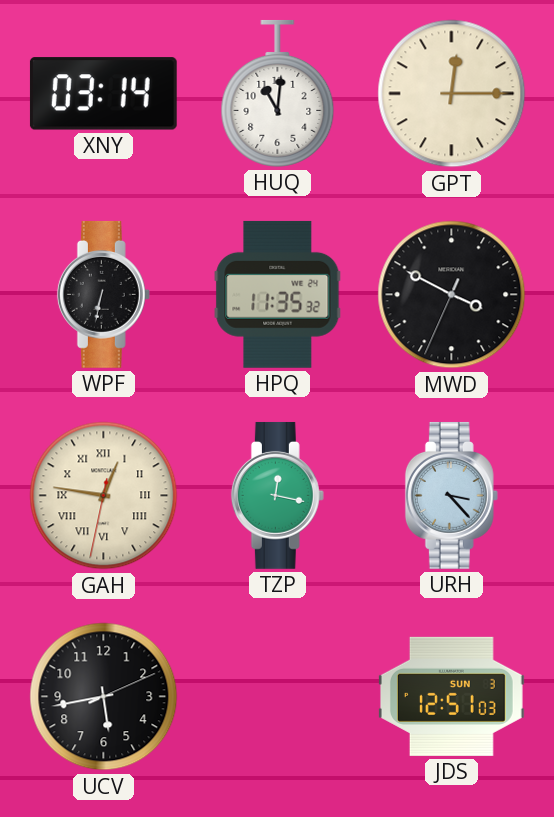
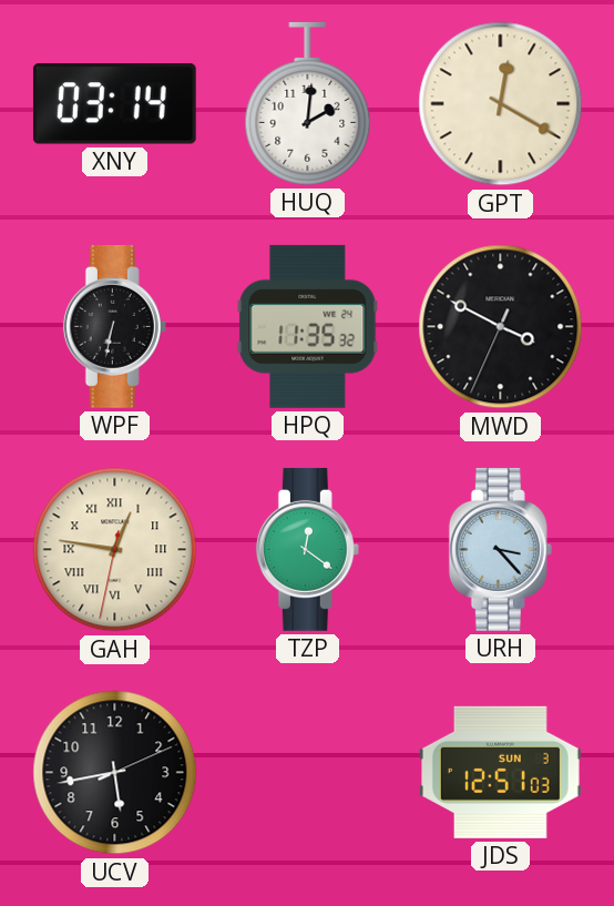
HUQ: 11:01 -> 2:01
GPT: 12:15 -> 12:20
TZP: 12:17 -> 12:21
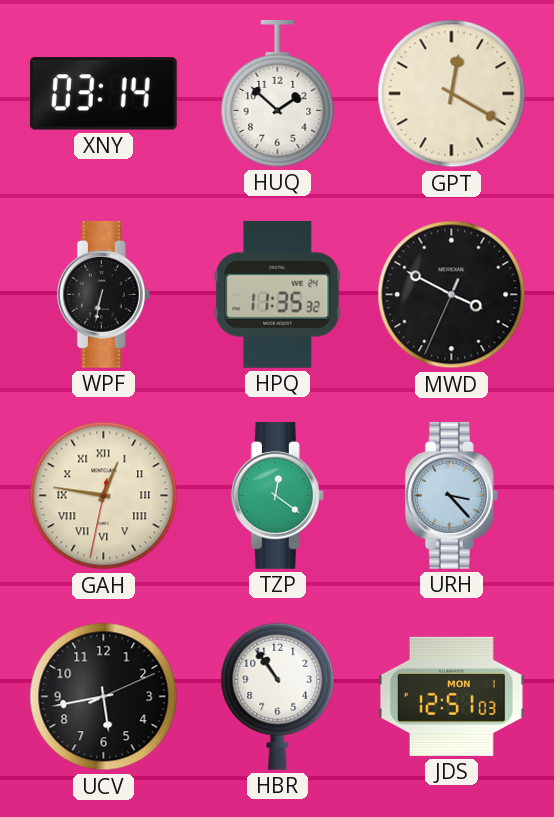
HUQ: 2:01 -> 1:52
HBR: none -> 10:54
JDS date: SUN 3 -> MON 1
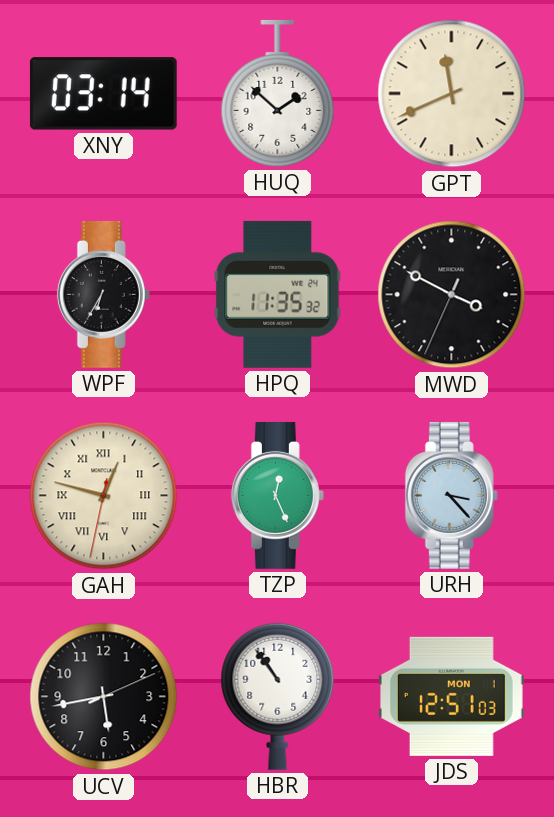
GPT: 12:20 -> 11:41
WPF: 6:32 -> 6:35
GAH: 12:46 -> 12:47
TZP: 12:21 -> 12:26
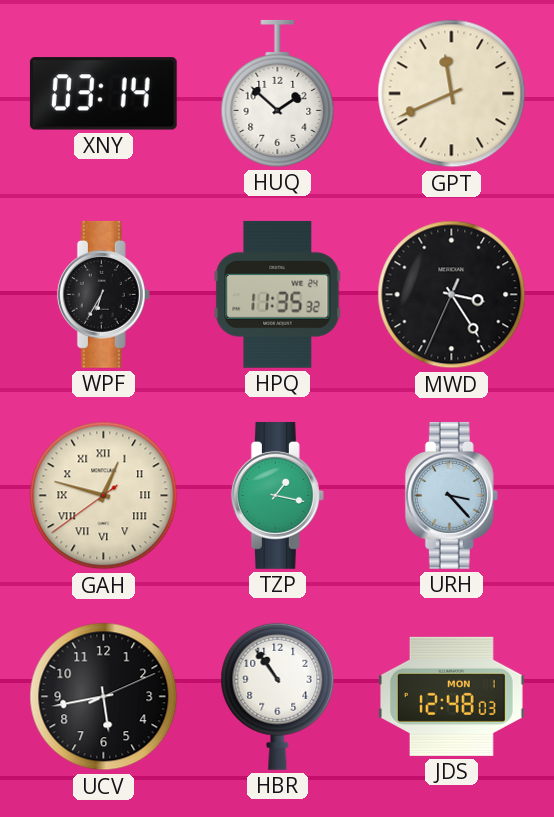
MWD: 3:49 -> 3:24
GAH: 12:47:32 -> 12:47:39
TZP: 12:26 -> 1:17
JDS: 12:51 -> 12:48
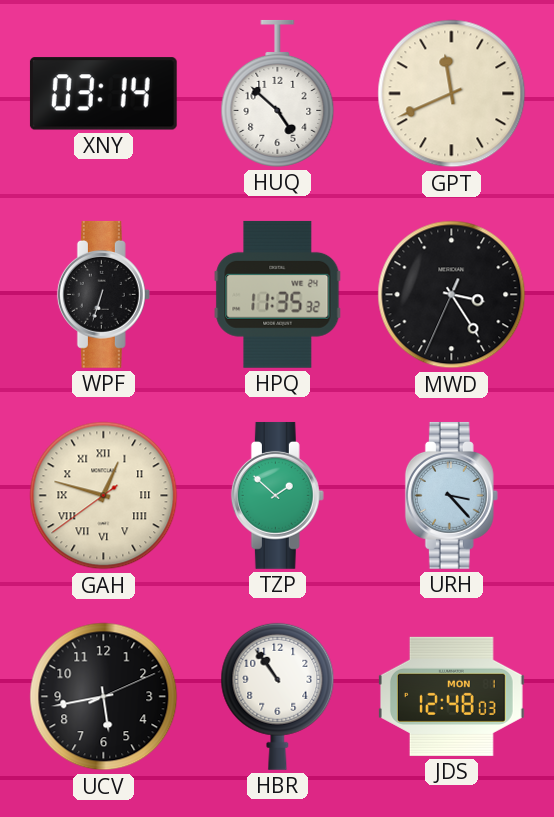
HUQ: 1:52 -> 4:52
WPF: 6:35 -> 6:33
TZP: 1:17 -> 1:52
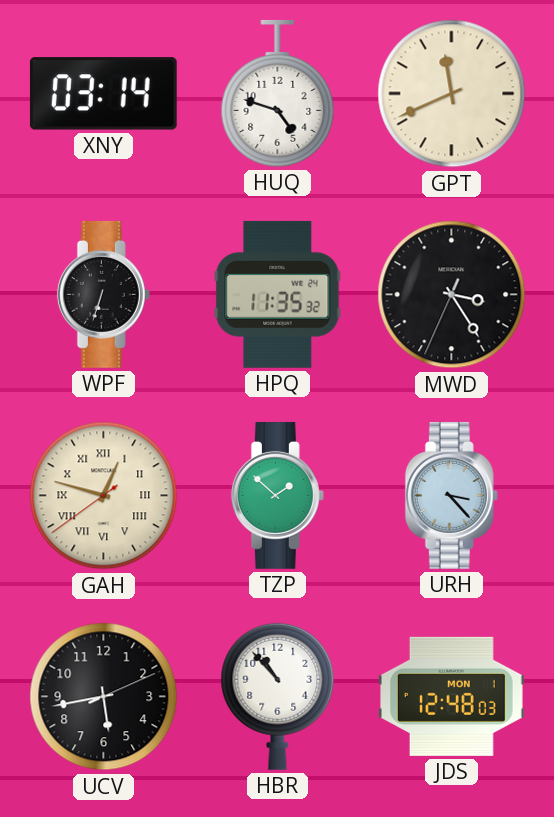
HUQ: 4:52 -> 4:48
HBR: 10:54 -> 10:53
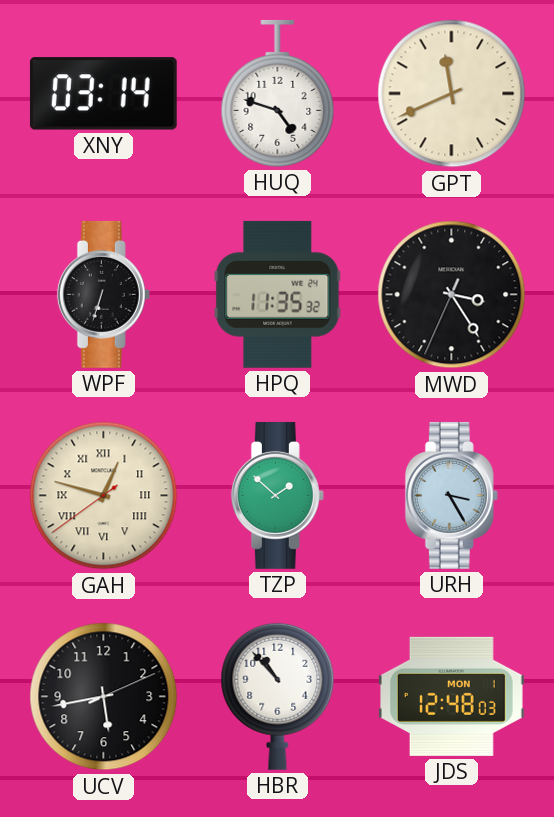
URH: 3:23 -> 3:25
